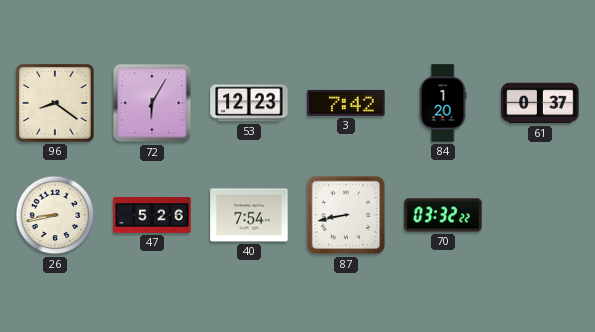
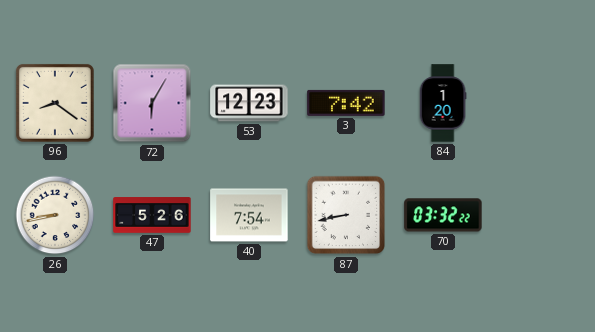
61: 0:37 -> none
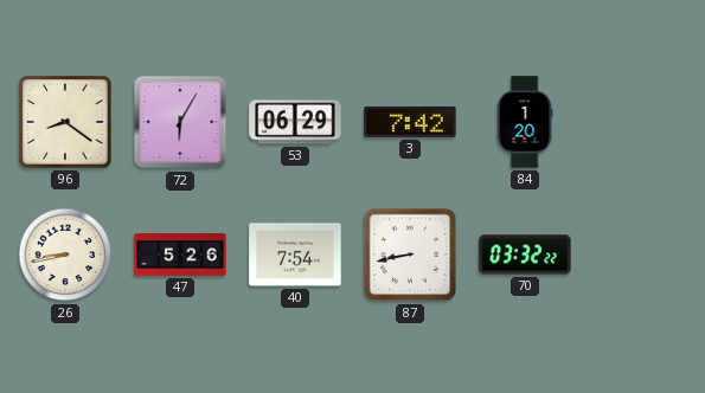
53: 12:23 -> 06:29
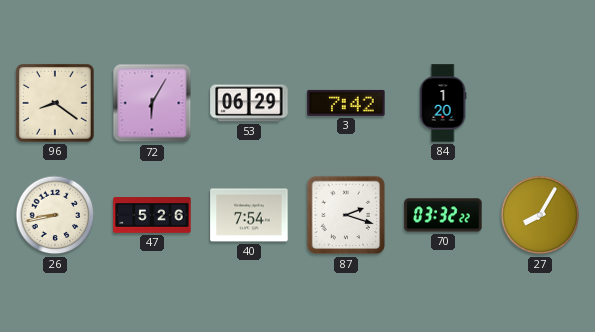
87: 8:43 -> 2:18
27: none -> 8:05
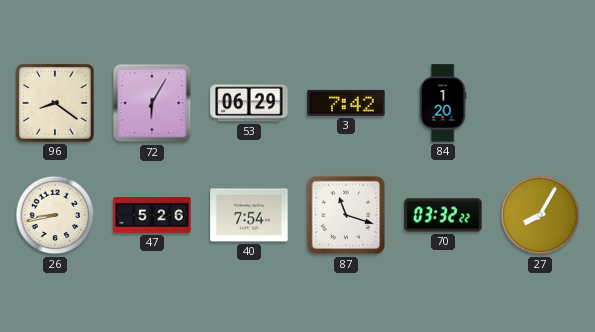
87: 2:18 -> 11:18
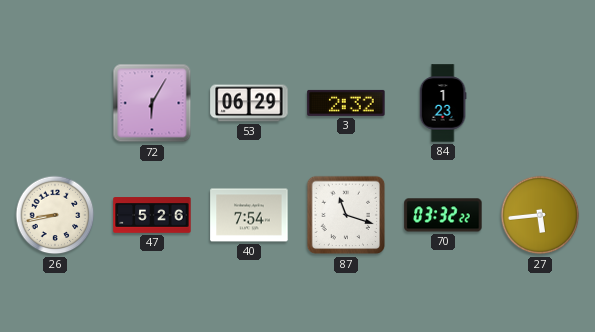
96: 8:21 -> none
3: 7:42 -> 2:32
84: 1:20 -> 1:23
27: 8:05 -> 5:44
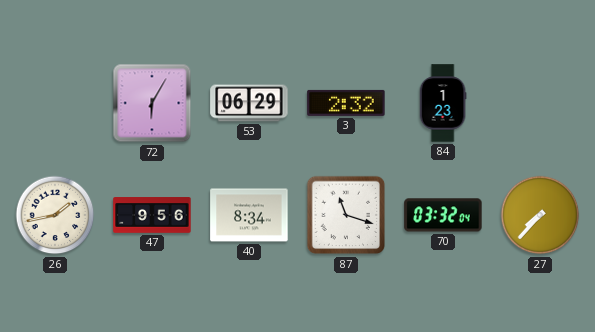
26: 8:43 -> 1:43
47: 5:26 -> 9:56
40: 7:54 -> 8:34
70: 03:32:22 -> 03:32:04
27: 5:44 -> 7:37
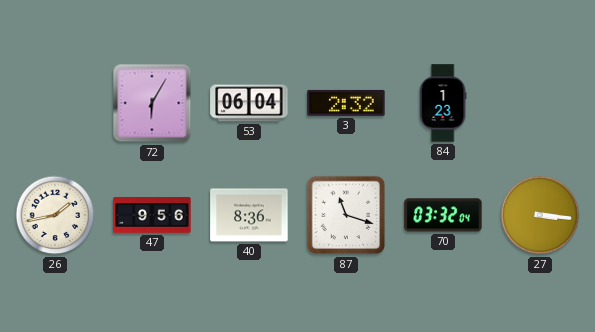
53: 06:29 -> 06:04
40: 8:34 -> 8:36
27: 7:37 -> 3:16
